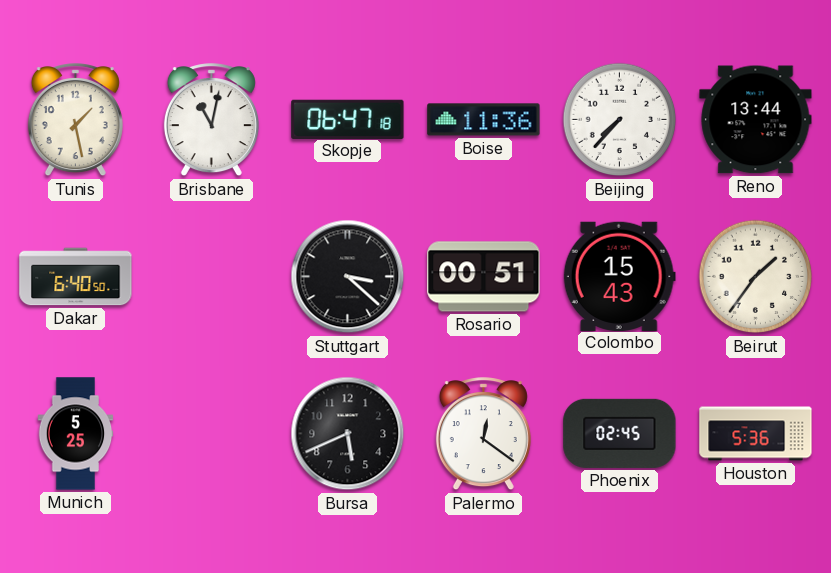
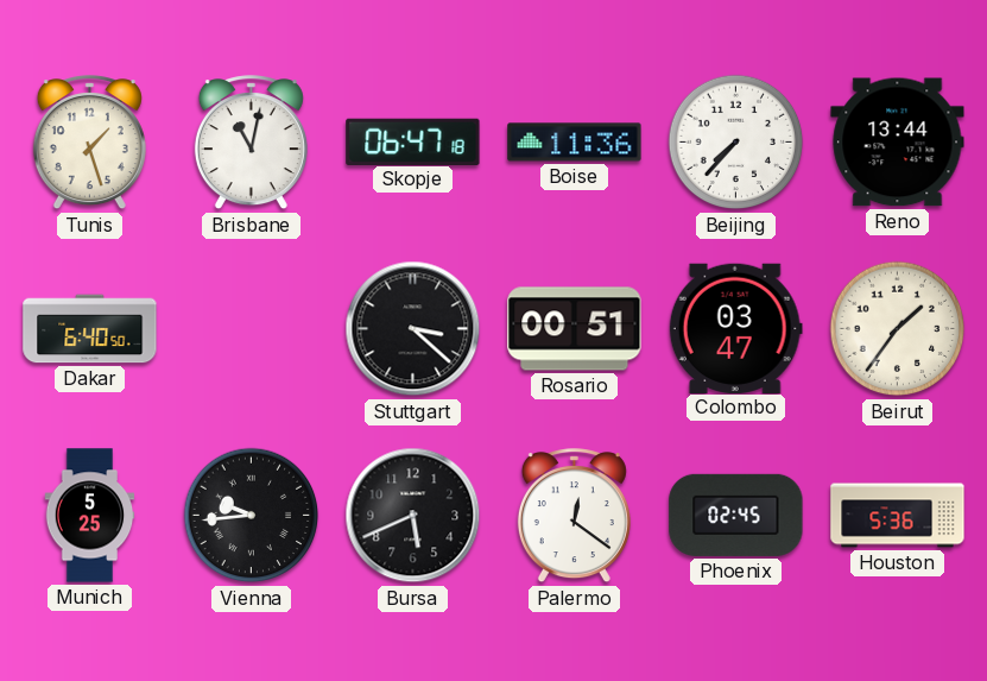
Tunis: 1:28 -> 1:27
Colombo: 15:43 -> 03:47
Vienna: none -> 9:44
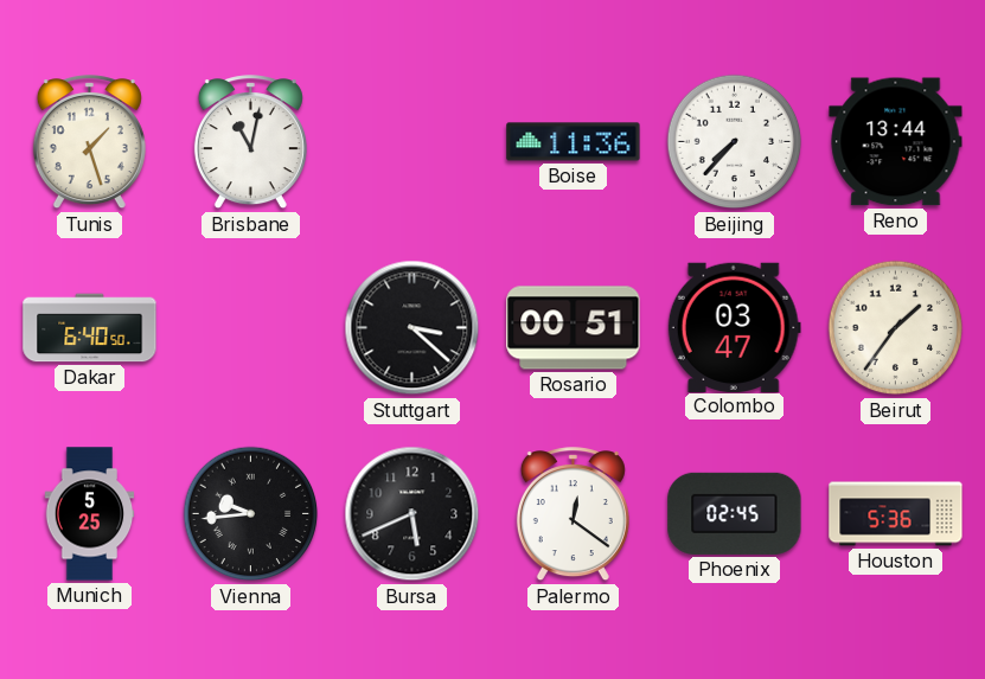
Skopje: 06:47 -> none
